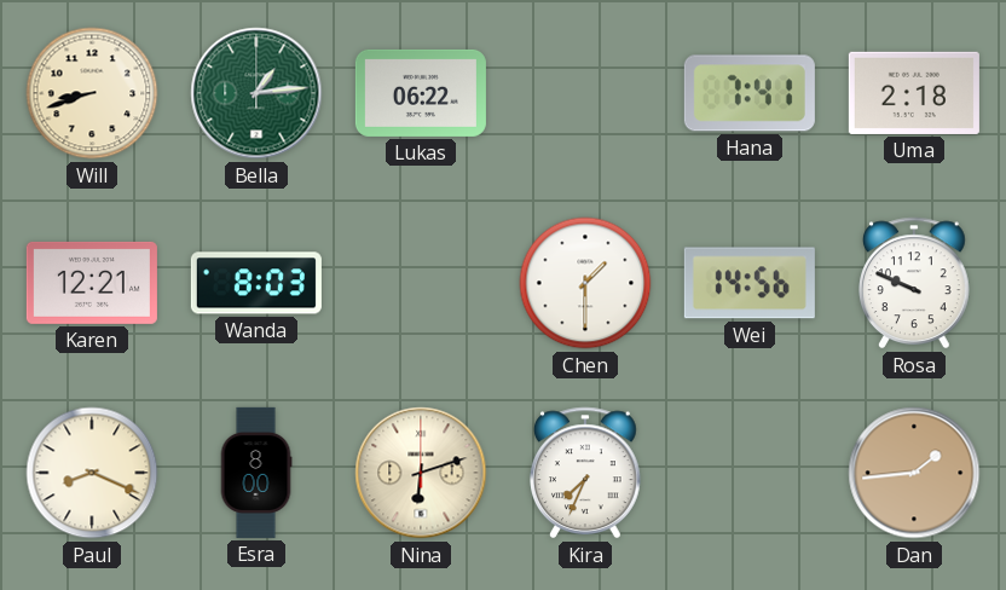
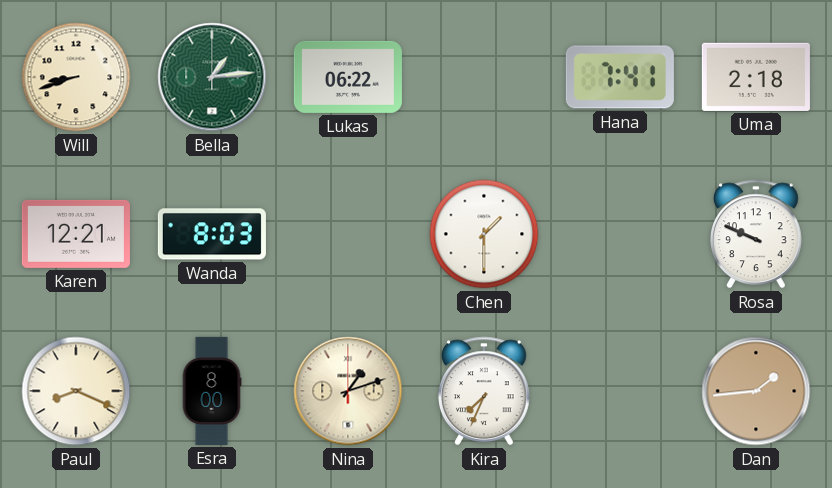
Wei: 14:56 -> none
Nina: 6:12 -> 1:12
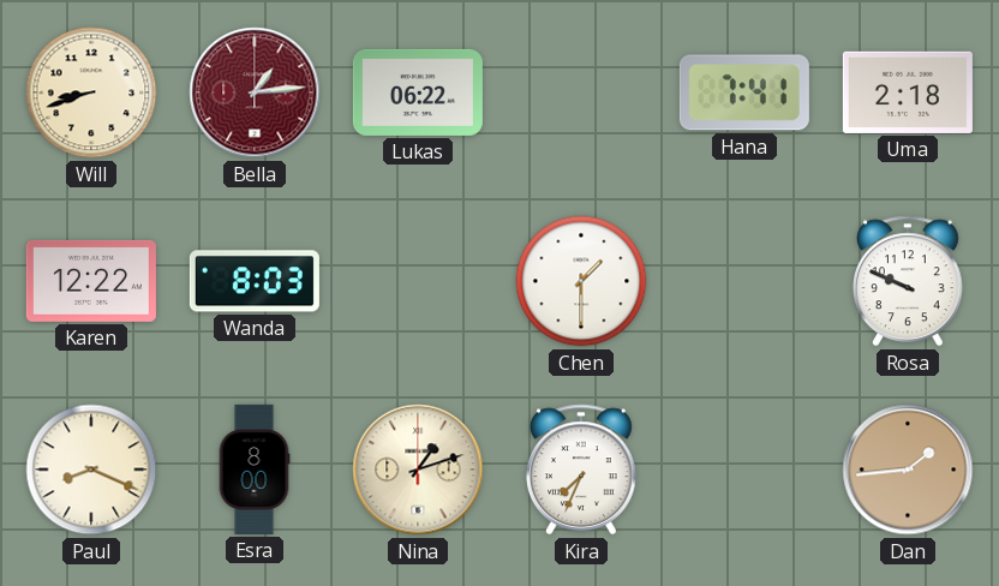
Bella dial: green -> burgundy
Karen: 12:21 -> 12:22
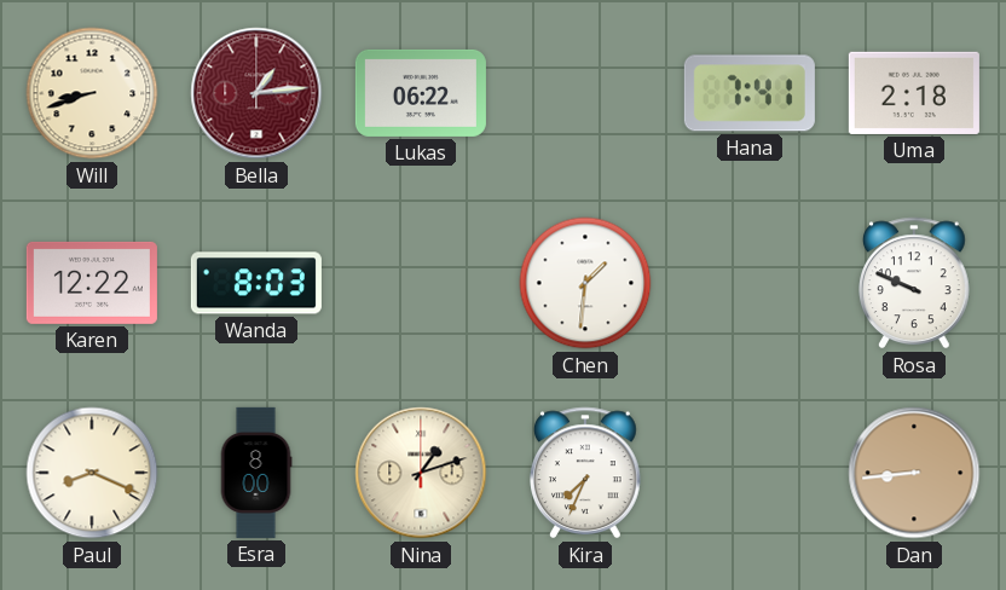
Chen: 1:30 -> 1:31
Dan: 1:44 -> 8:44
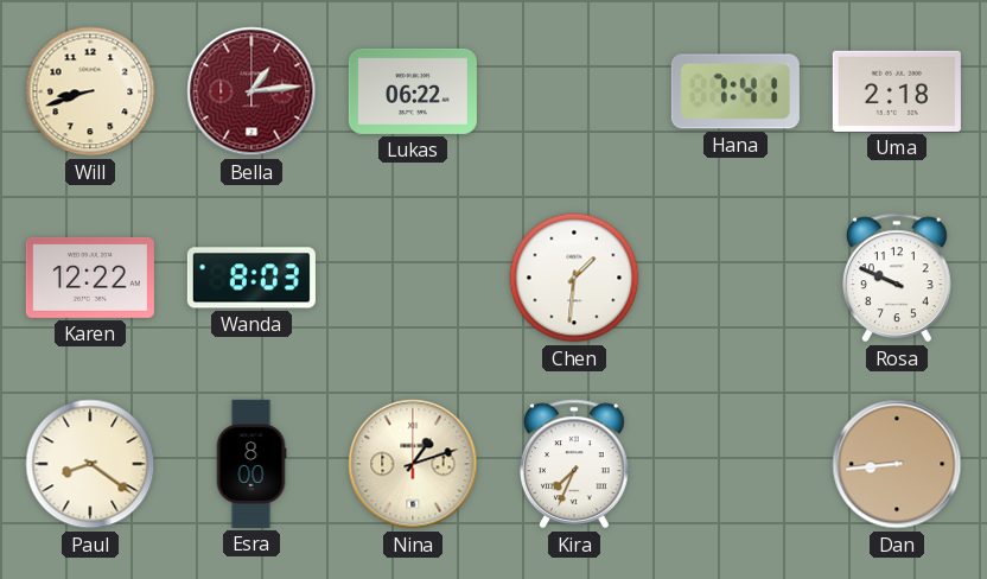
Paul: 8:19 -> 8:21
